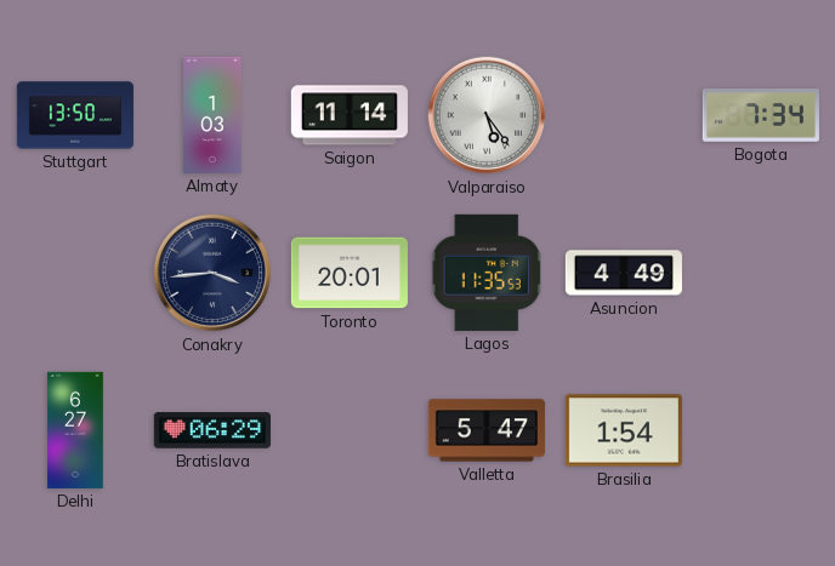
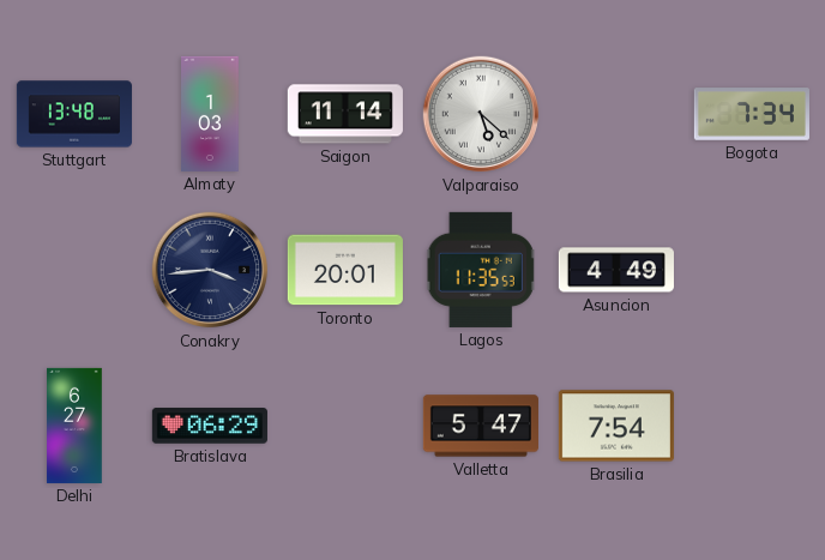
Stuttgart: 13:50 -> 13:48
Valparaiso: 5:24 -> 5:22
Brasilia: 1:54 -> 7:54
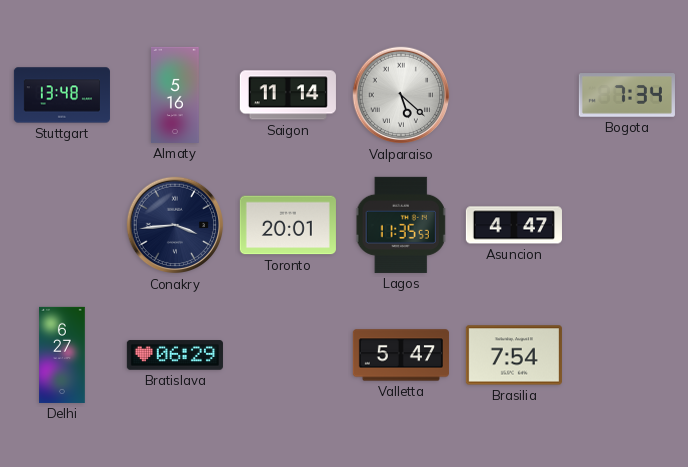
Almaty: 1:03 -> 5:16
Asuncion: 4:49 -> 4:47
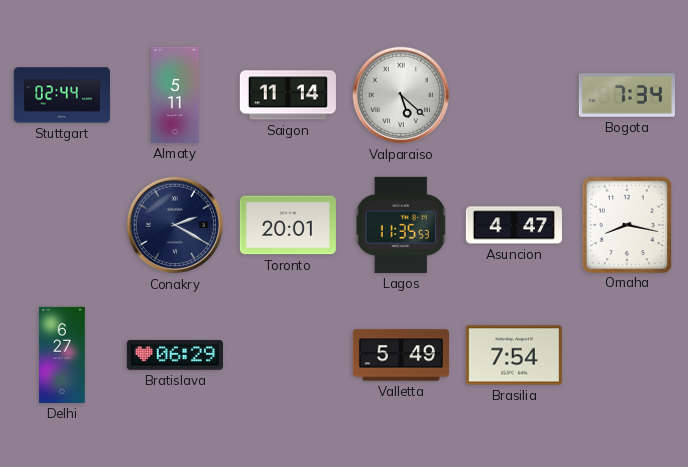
Stuttgart: 13:48 -> 02:44
Almaty: 5:16 -> 5:11
Conakry: 3:44 -> 2:20
Omaha: none -> 8:17
Valletta: 5:47 -> 5:49
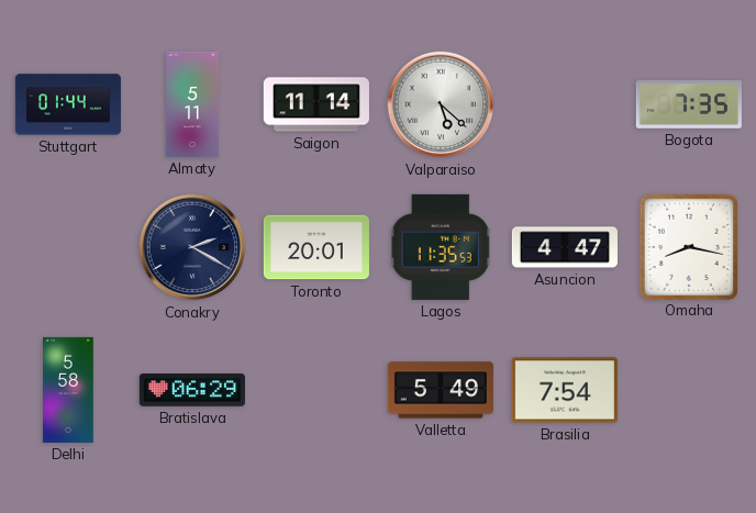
Stuttgart: 02:44 -> 01:44
Bogota: 7:34 -> 7:35
Delhi: 6:27 -> 5:58
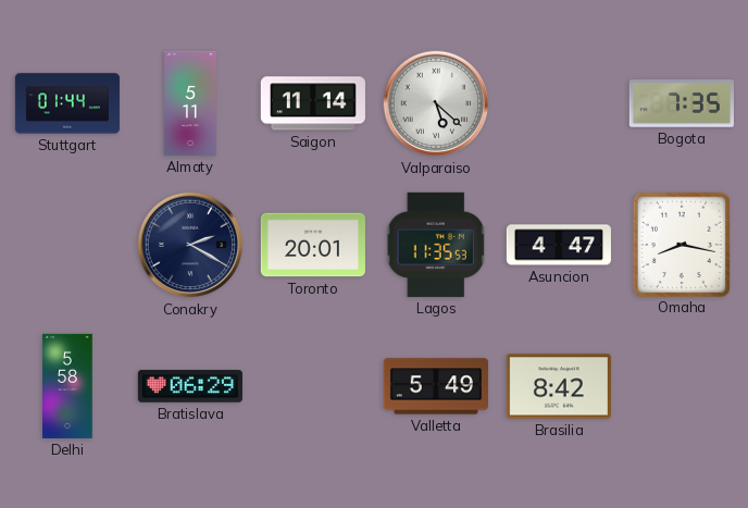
Brasilia: 7:54 -> 8:42
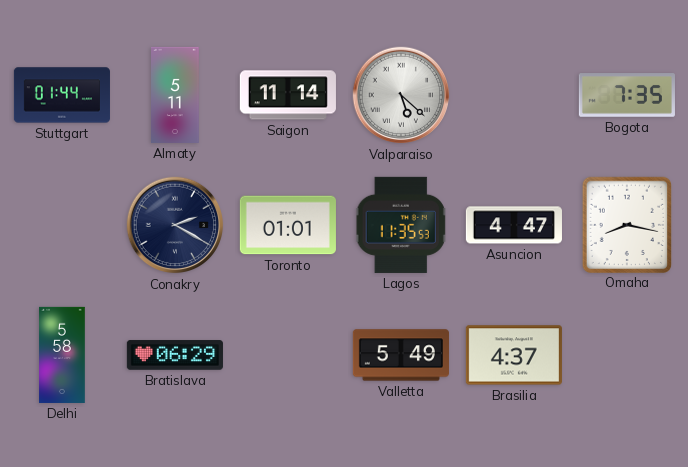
Toronto: 20:01 -> 01:01
Brasilia: 8:42 -> 4:37
